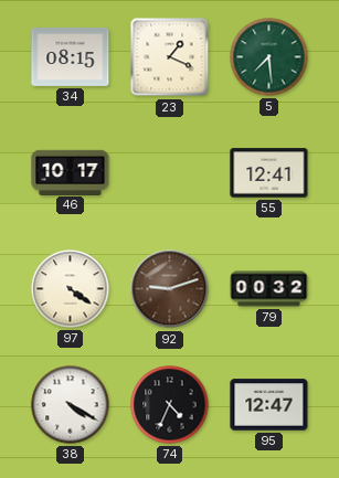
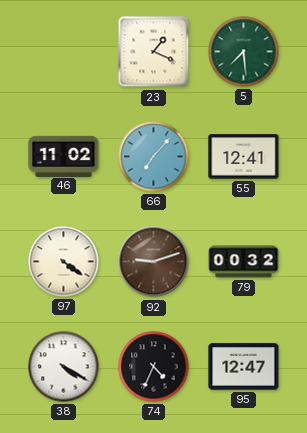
34: 08:15 -> none
46: 10:17 -> 11:02
66: none -> 7:07
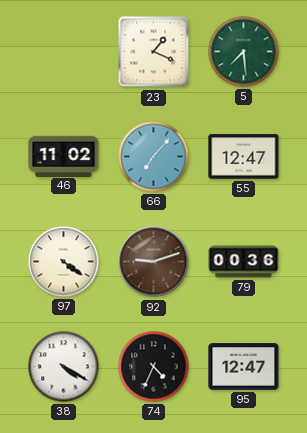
55: 12:41 -> 12:47
79: 00:32 -> 00:36
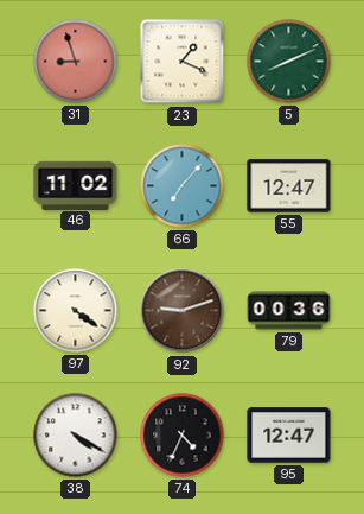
31: none -> 8:57
5: 7:29 -> 8:11
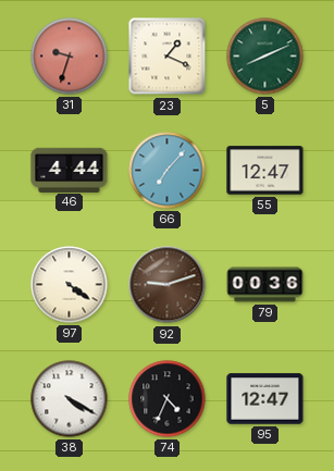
31: 8:57 -> 9:33
46: 11:02 -> 4:44
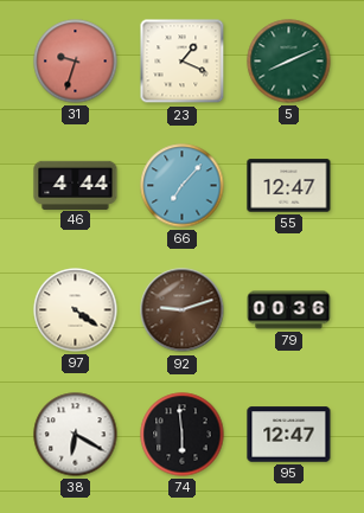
38: 4:20 -> 6:20
74: 4:34 -> 5:59
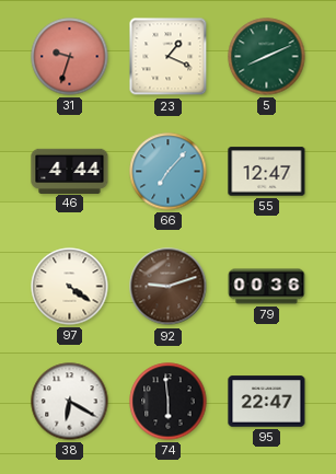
95: 12:47 -> 22:47
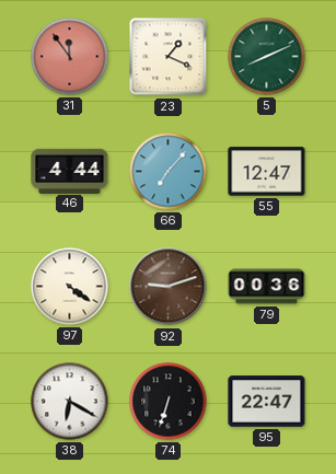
31: 9:33 -> 11:54
74: 5:59 -> 6:33
